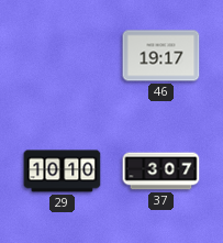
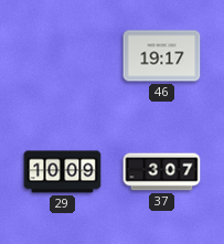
29: 10:10 -> 10:09
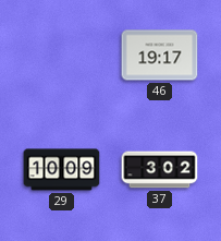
37: 3:07 -> 3:02
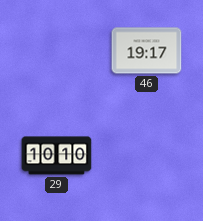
29: 10:09 -> 10:10
37: 3:02 -> none
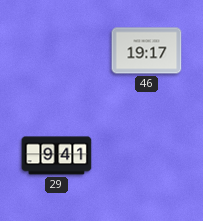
29: 10:10 -> 9:41
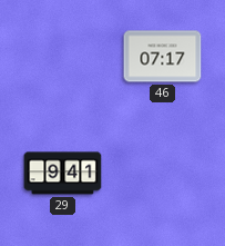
46: 19:17 -> 07:17
